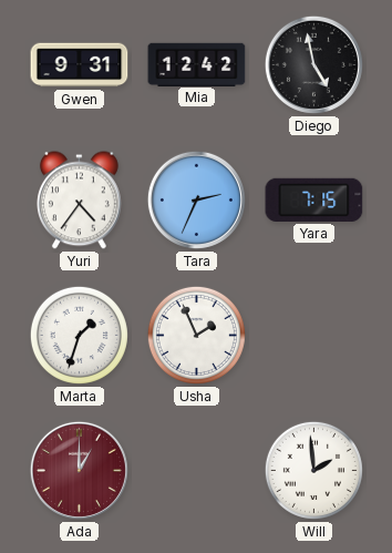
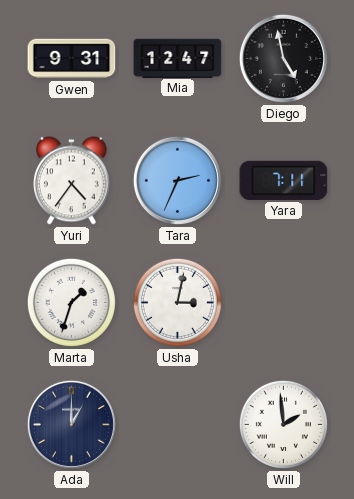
Mia: 12:42 -> 12:47
Yara: 7:15 -> 7:11
Usha: 1:56 -> 3:02
Ada dial: burgundy -> navy
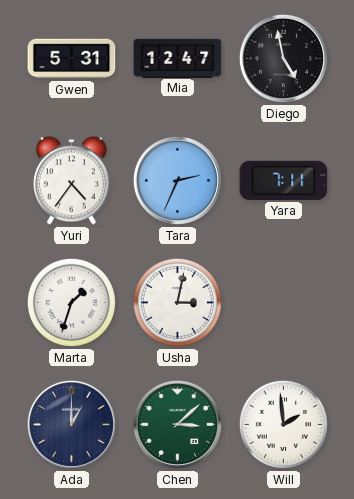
Gwen: 9:31 -> 5:31
Chen: none -> 3:08
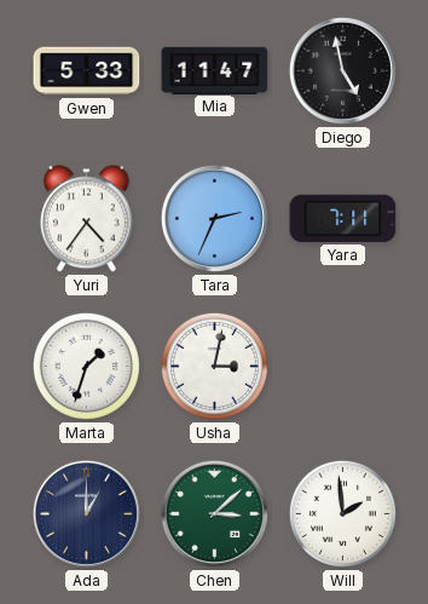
Gwen: 5:31 -> 5:33
Mia: 12:47 -> 11:47
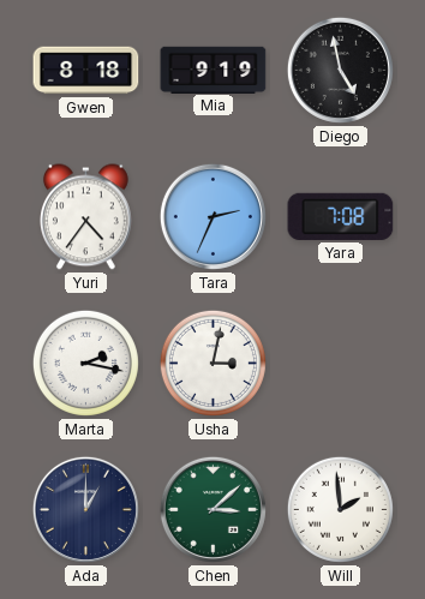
Gwen: 5:33 -> 8:18
Mia: 11:47 -> 9:19
Yara: 7:11 -> 7:08
Marta: 1:33 -> 2:17
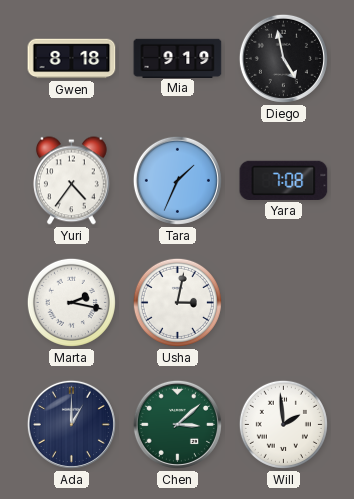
Tara: 2:34 -> 1:34
